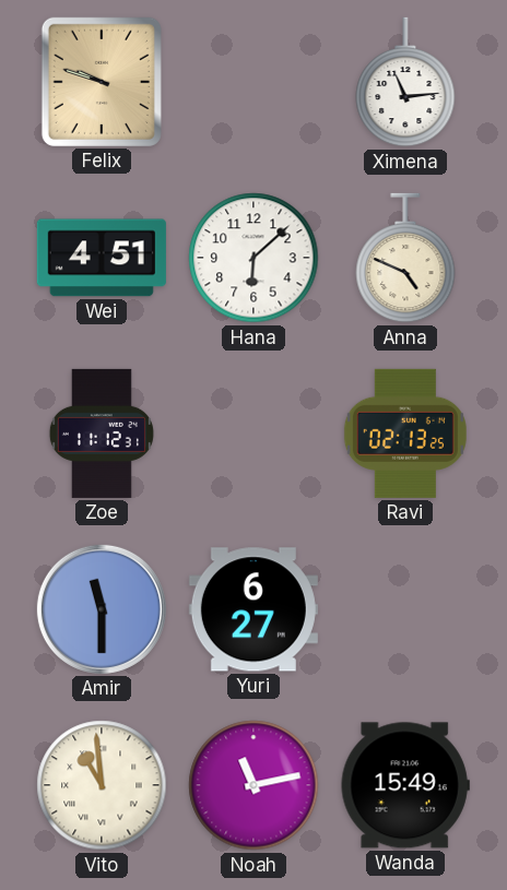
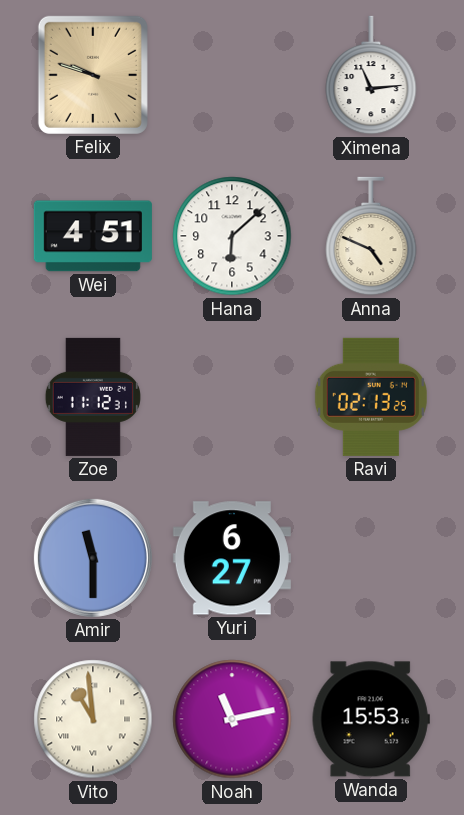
Wanda: 15:49 -> 15:53
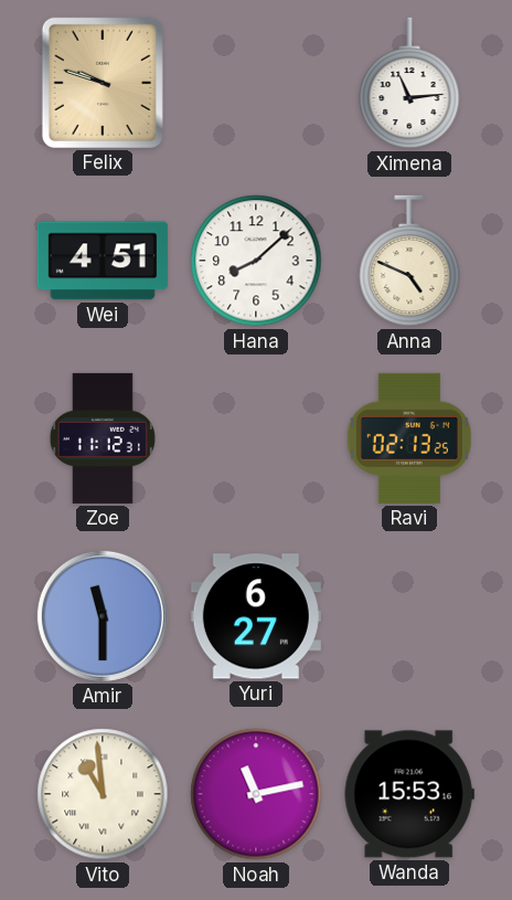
Hana: 6:08 -> 8:08
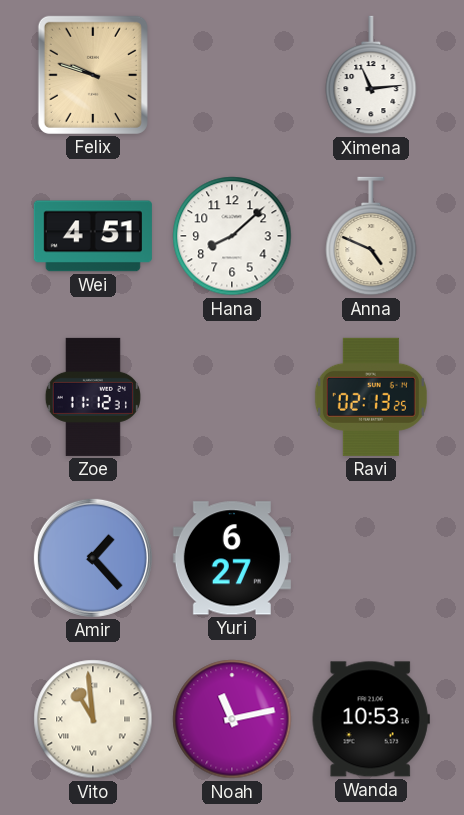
Amir: 11:30 -> 1:23
Wanda: 15:53 -> 10:53
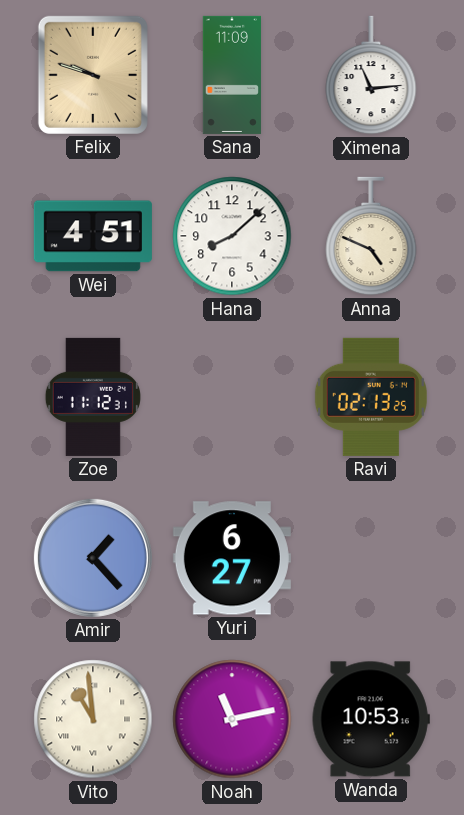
Sana: none -> 11:09
